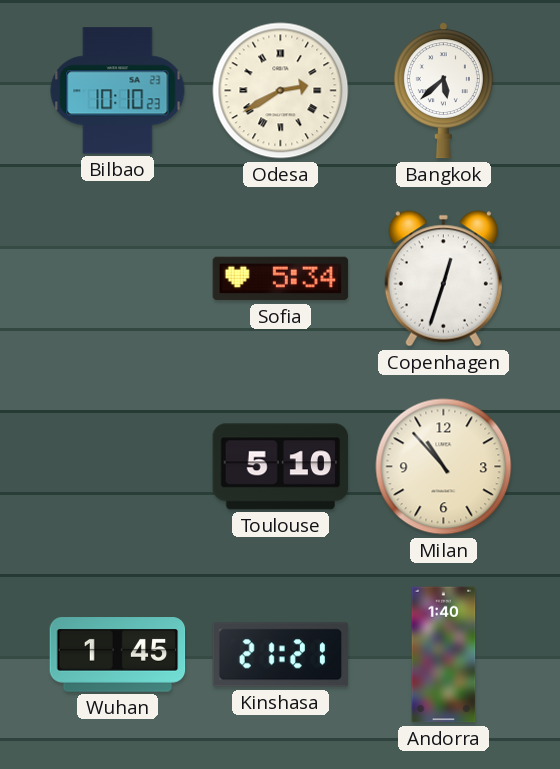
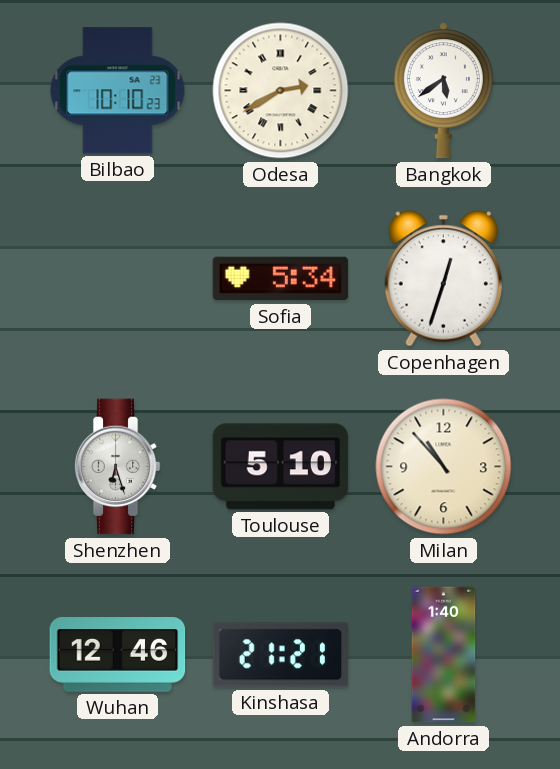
Bangkok: 5:38 -> 5:39
Shenzhen: none -> 6:27
Wuhan: 1:45 -> 12:46
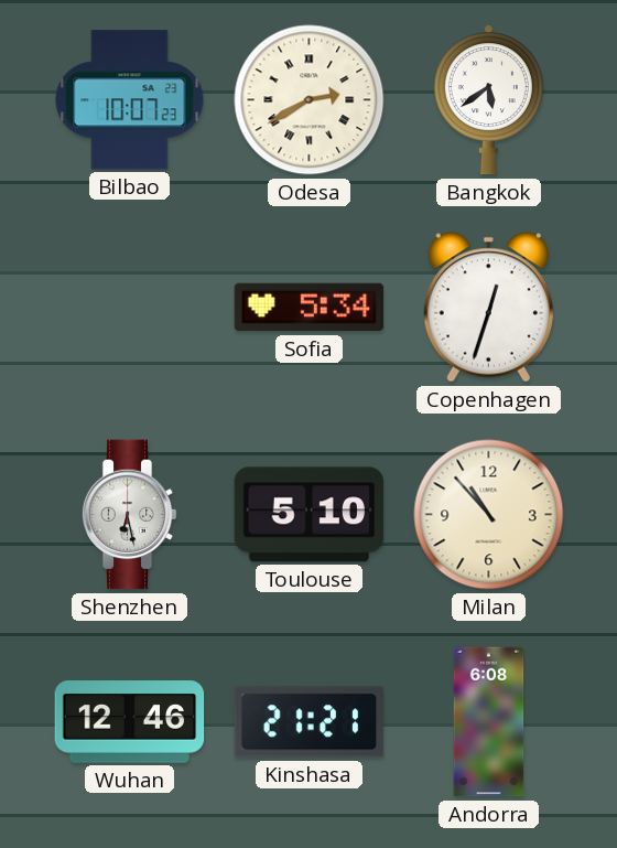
Bilbao: 10:10 -> 10:07
Shenzhen: 6:27 -> 6:28
Andorra: 1:40 -> 6:08
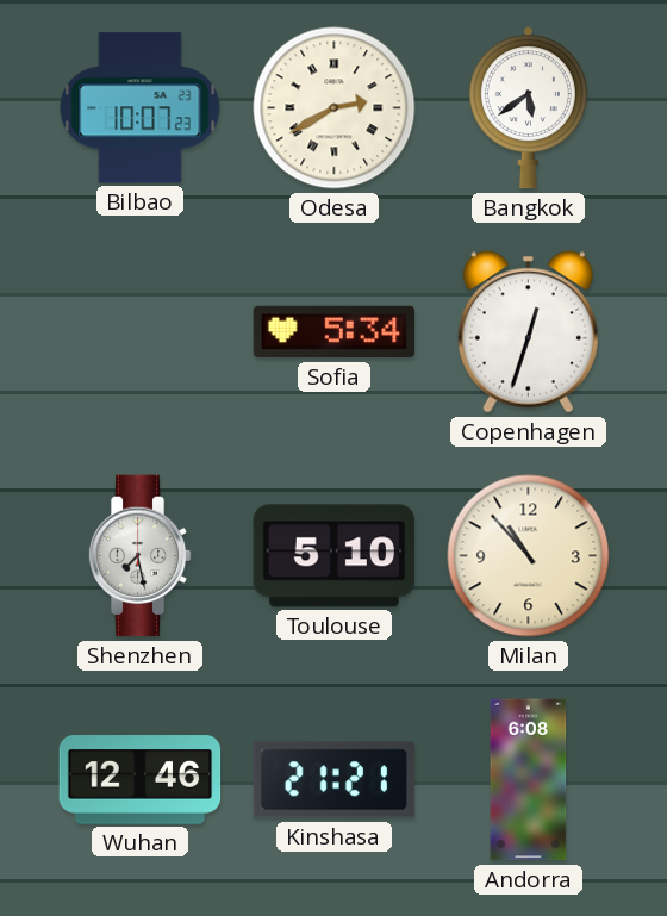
Shenzhen: 6:28 -> 7:28
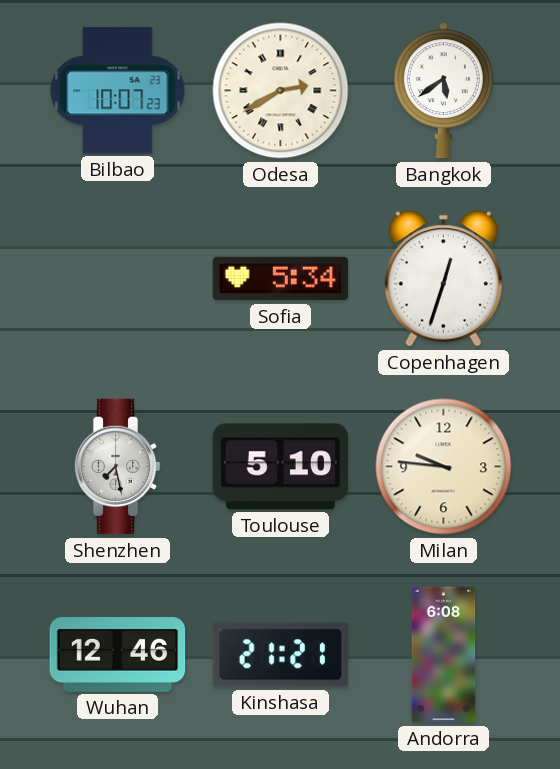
Milan: 10:53 -> 9:46
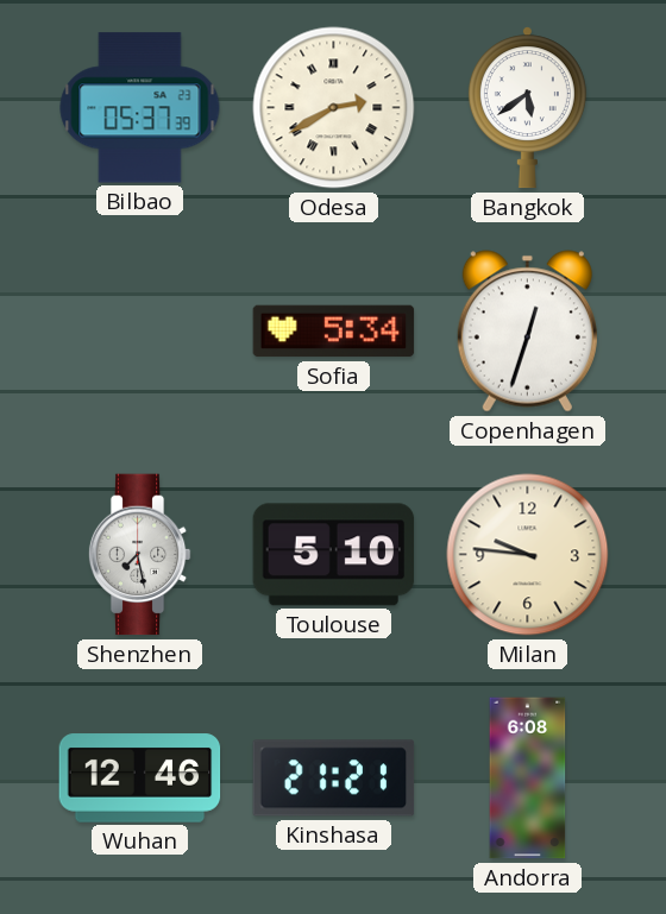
Bilbao: 10:07 -> 05:37
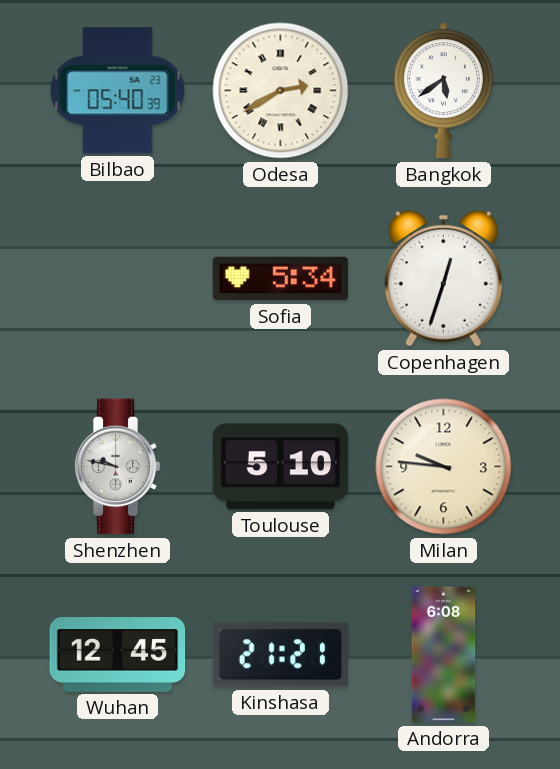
Bilbao: 05:37 -> 05:40
Shenzhen: 7:28 -> 9:47
Wuhan: 12:46 -> 12:45
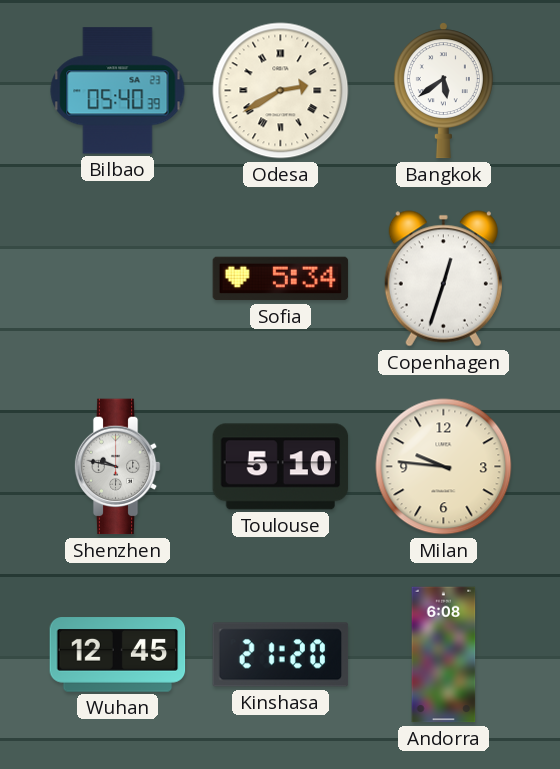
Kinshasa: 21:21 -> 21:20
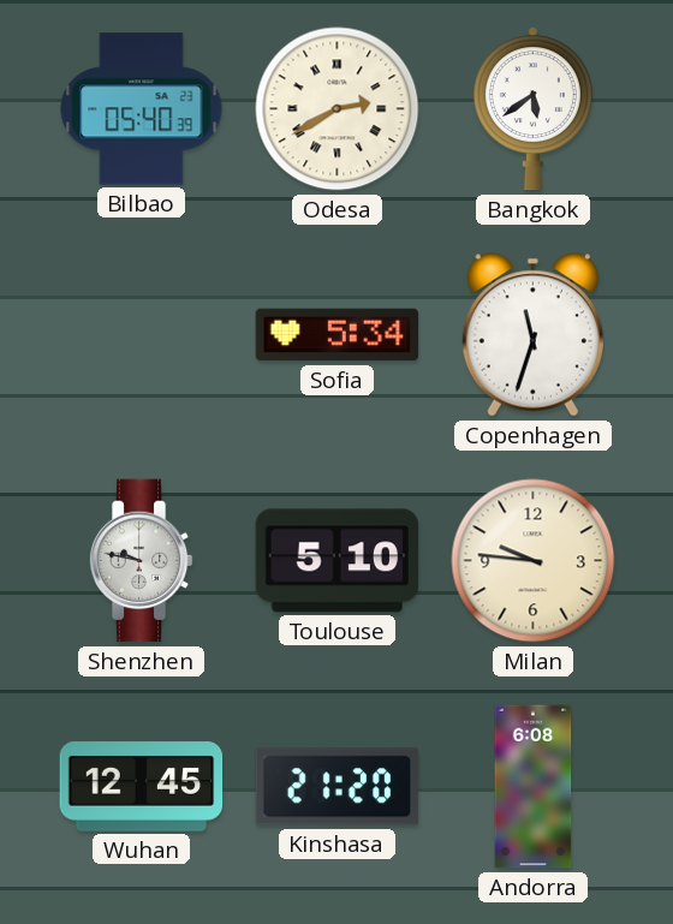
Copenhagen: 12:33 -> 11:33
